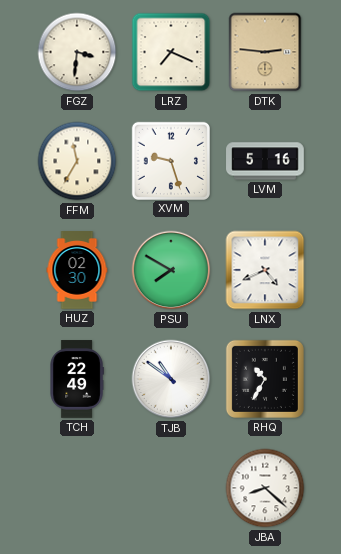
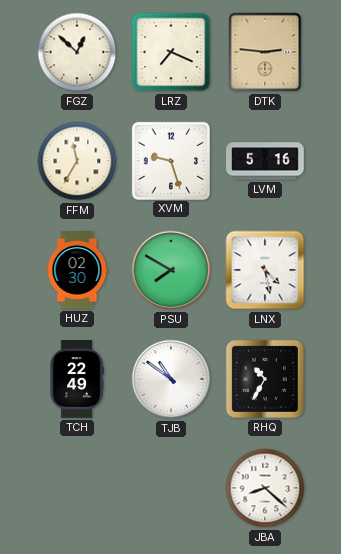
FGZ: 3:31 -> 12:52
LNX: 4:41 -> 4:28
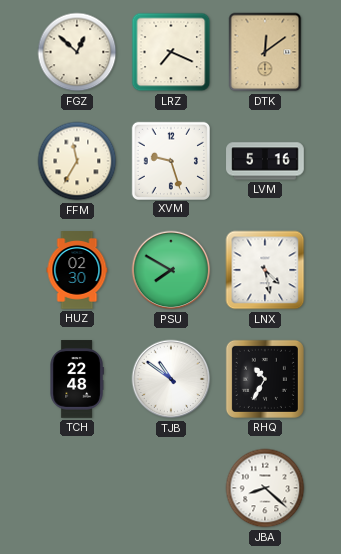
DTK: 2:46 -> 12:09
TCH: 22:49 -> 22:48
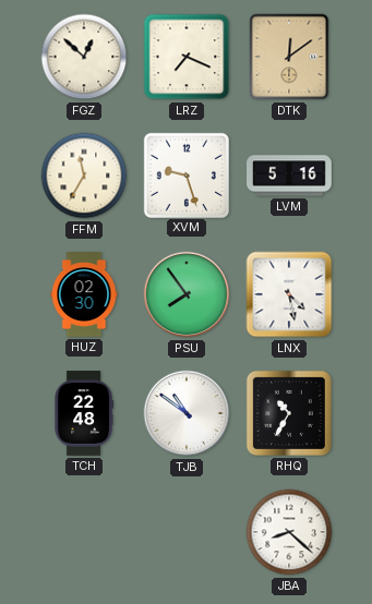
PSU: 7:50 -> 7:54
